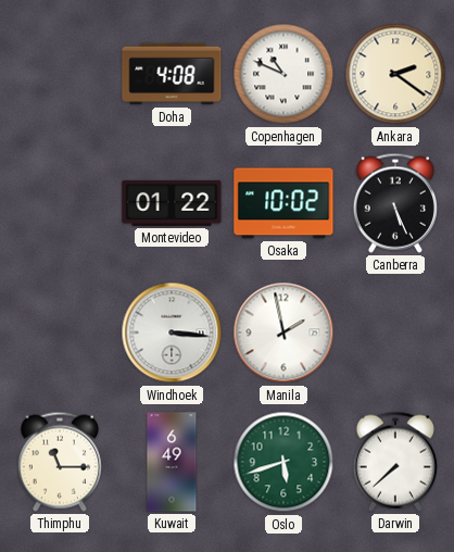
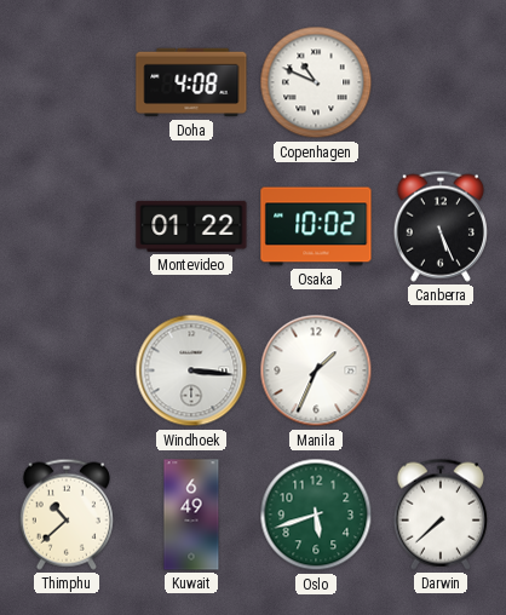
Ankara: 2:21 -> none
Manila: 1:58 -> 1:34
Thimphu: 11:15 -> 10:38
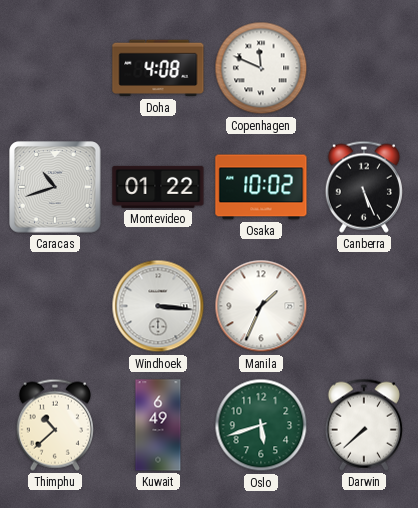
Copenhagen: 10:49 -> 11:49
Caracas: none -> 10:42
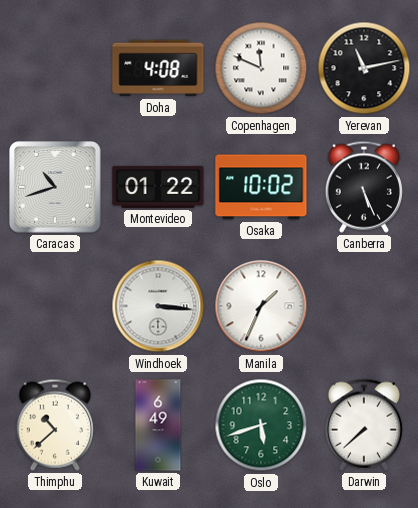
Yerevan: none -> 11:13
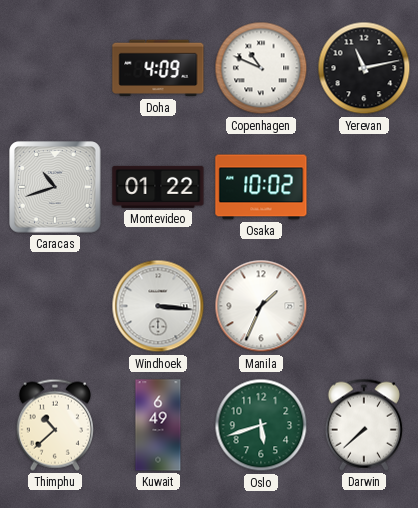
Doha: 4:08 -> 4:09
Copenhagen: 11:49 -> 10:49
Canberra: 5:26 -> none
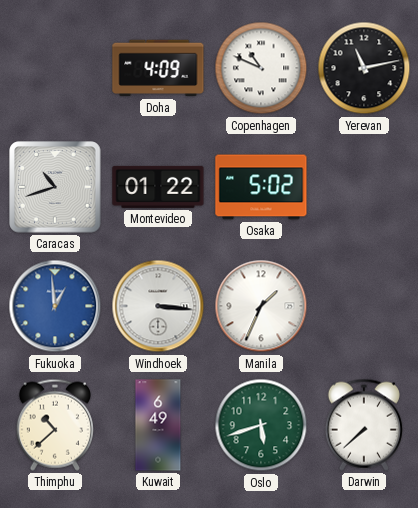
Osaka: 10:02 -> 5:02
Fukuoka: none -> 12:59
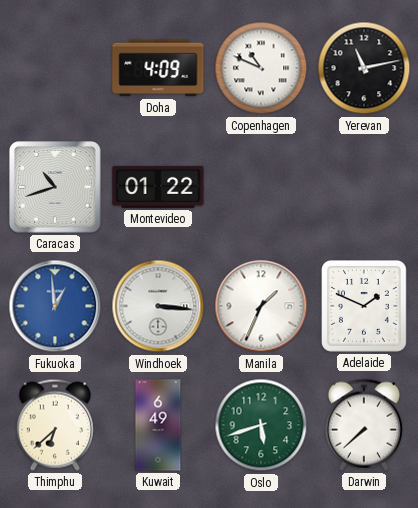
Osaka: 5:02 -> none
Adelaide: none -> 1:49
Thimphu: 10:38 -> 6:38
